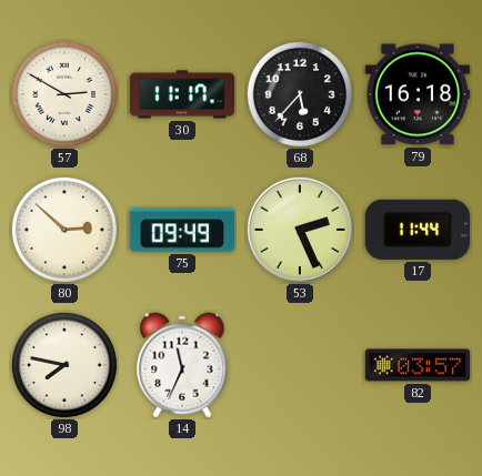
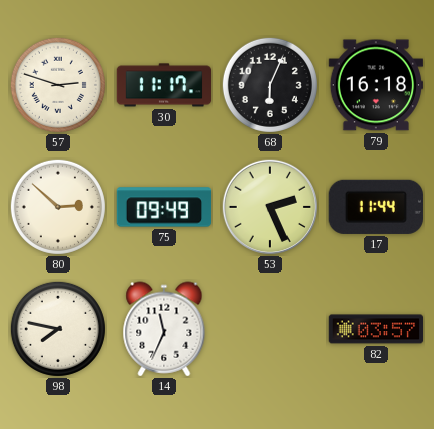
57: 2:50 -> 2:48
68: 5:37 -> 6:04
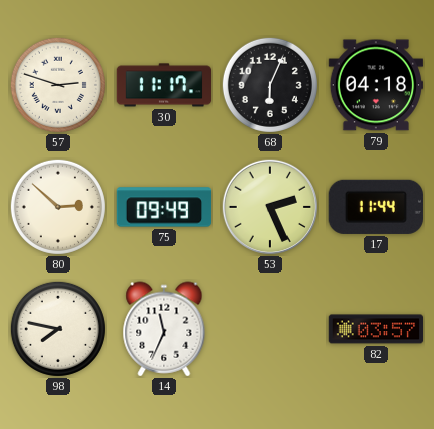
79: 16:18 -> 04:18
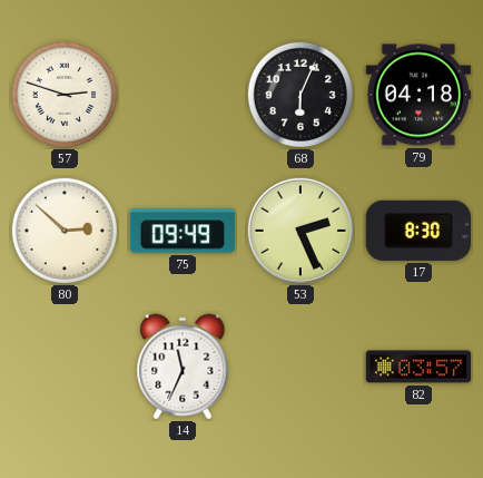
30: 11:17 -> none
17: 11:44 -> 8:30
98: 7:47 -> none
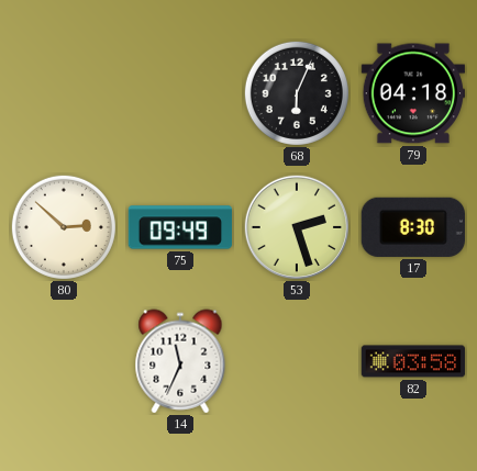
57: 2:48 -> none
53: 2:26 -> 2:27
82: 03:57 -> 03:58
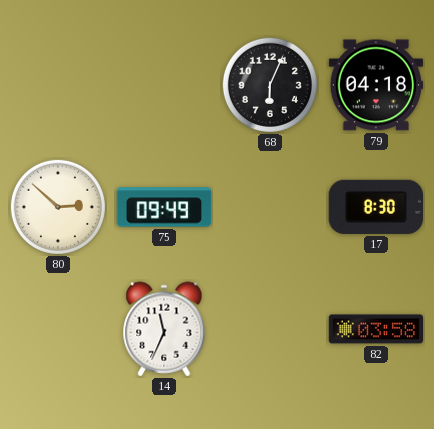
53: 2:27 -> none
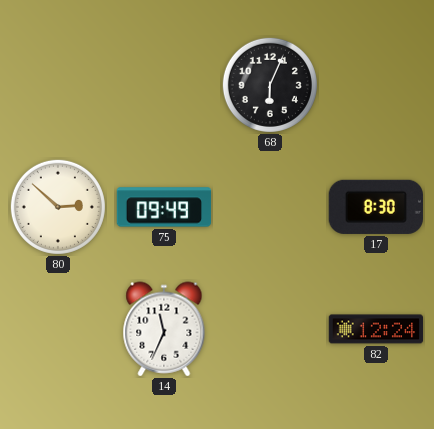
79: 04:18 -> none
82: 03:58 -> 12:24
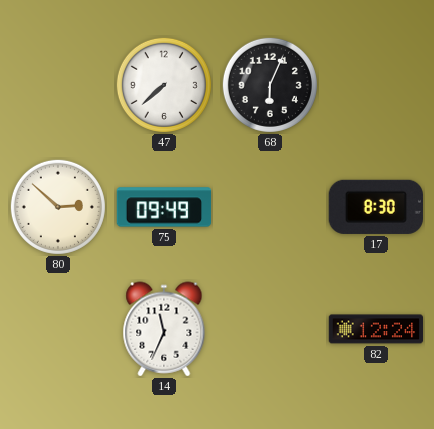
47: none -> 7:38
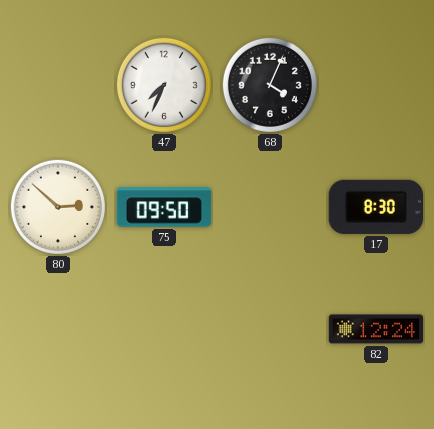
47: 7:38 -> 7:34
68: 6:04 -> 4:04
75: 09:49 -> 09:50
14: 11:34 -> none
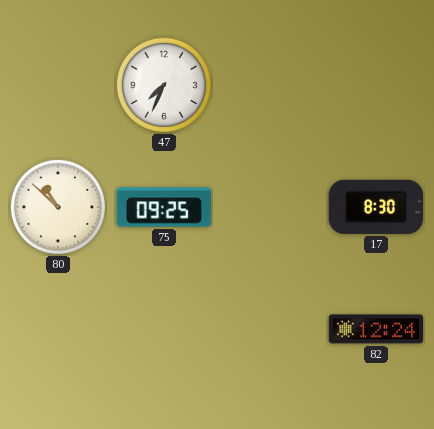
68: 4:04 -> none
80: 2:52 -> 10:52
75: 09:50 -> 09:25
